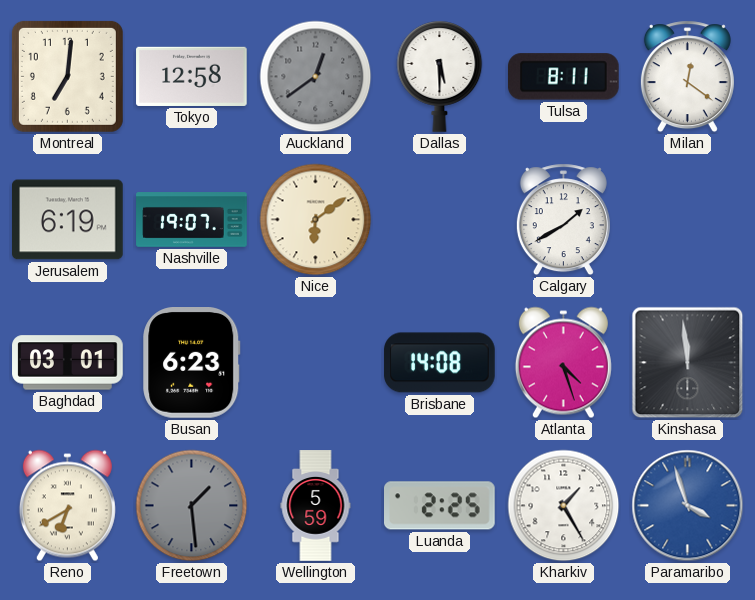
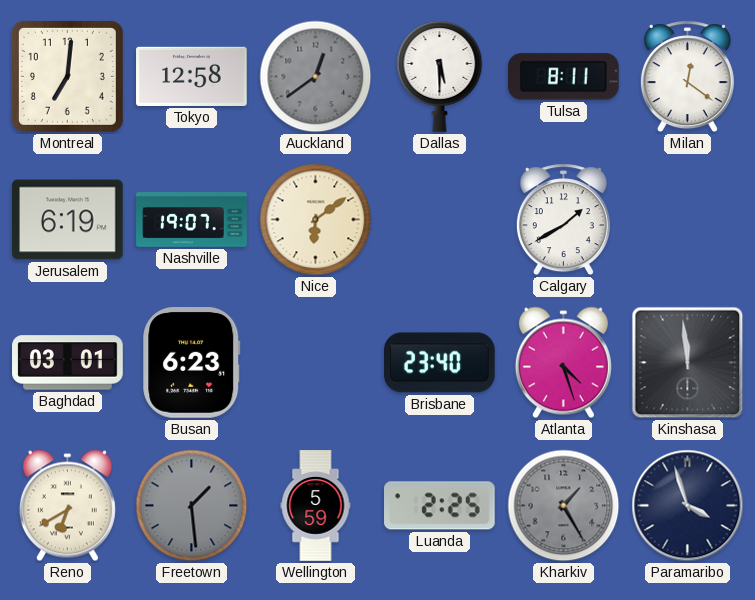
Brisbane: 14:08 -> 23:40
Kharkiv dial: white -> grey
Paramaribo dial: blue -> navy
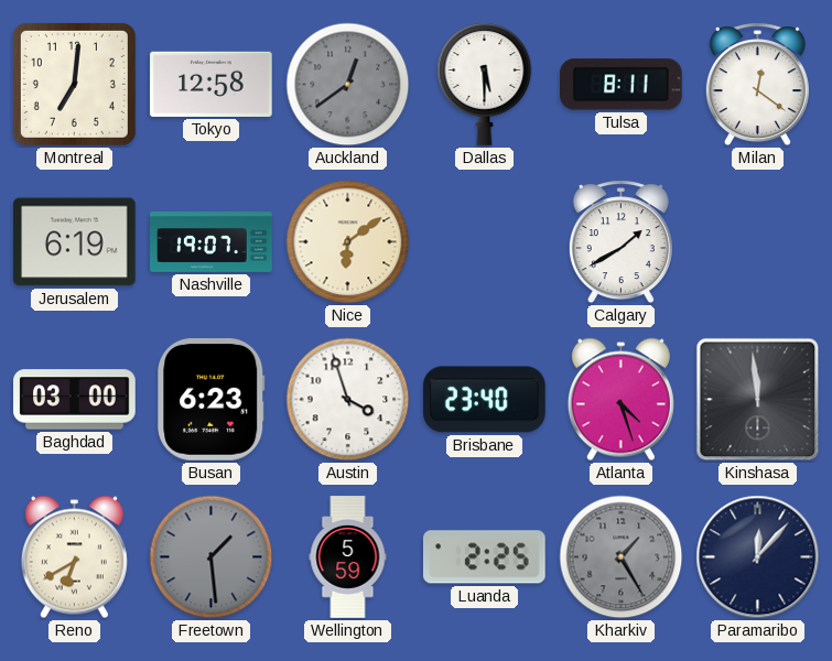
Baghdad: 03:01 -> 03:00
Austin: none -> 3:57
Paramaribo: 3:57 -> 12:07
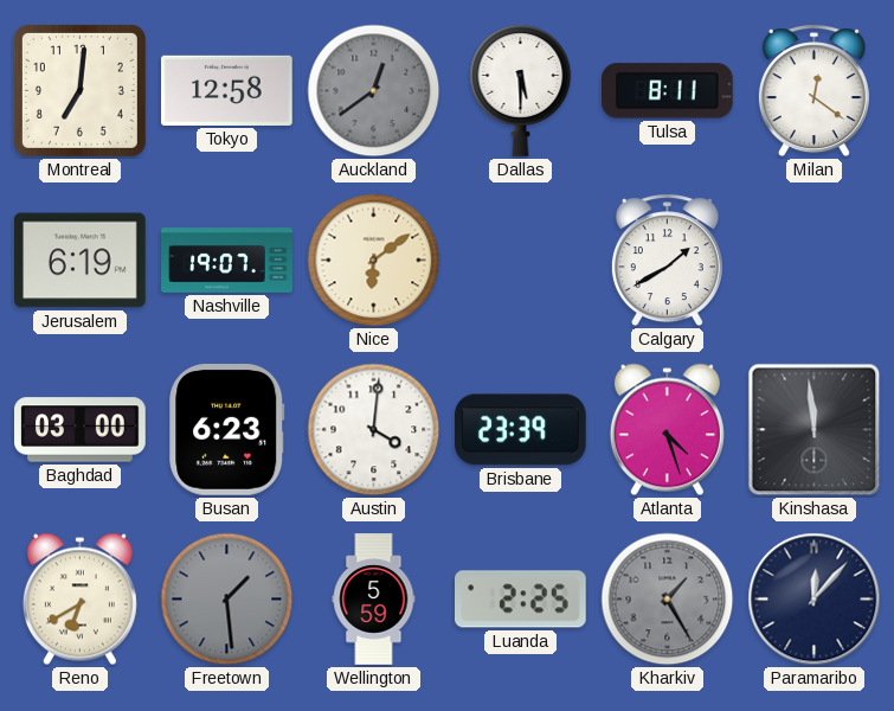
Austin: 3:57 -> 4:01
Brisbane: 23:40 -> 23:39
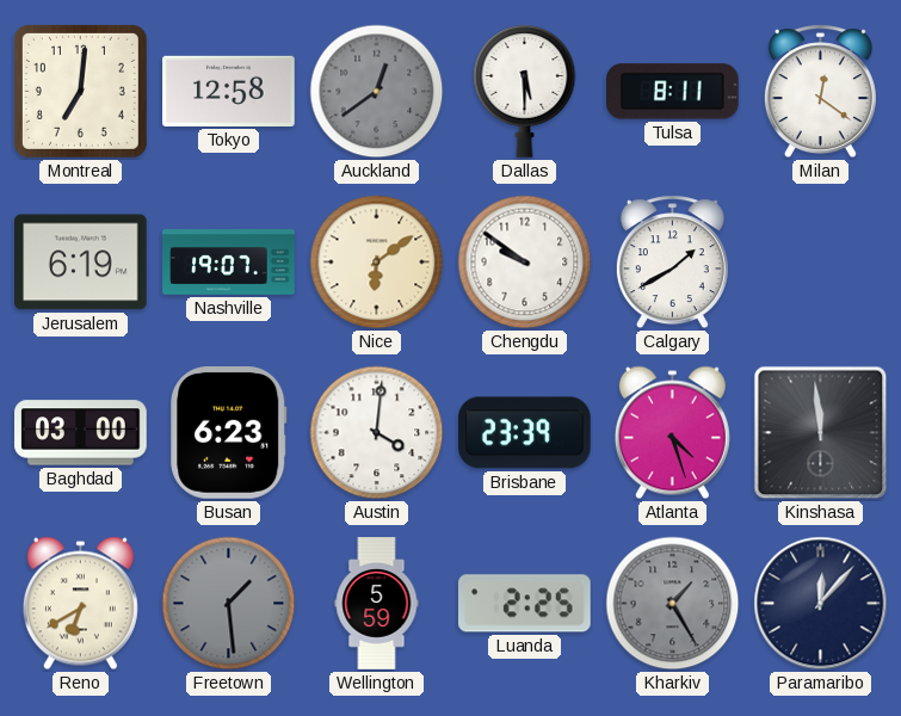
Chengdu: none -> 9:51
